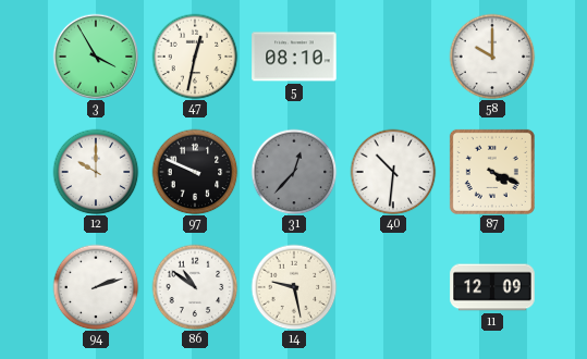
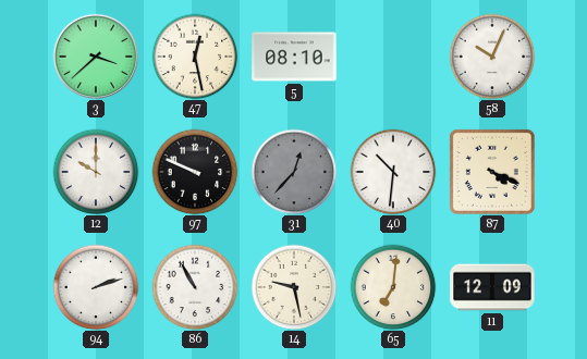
3: 3:55 -> 3:38
47: 12:32 -> 12:28
58: 10:00 -> 10:04
86: 10:51 -> 10:55
65: none -> 7:01
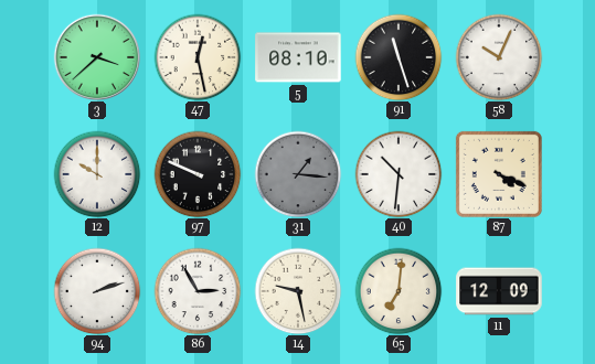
91: none -> 11:27
31: 12:37 -> 1:16
86: 10:55 -> 2:55
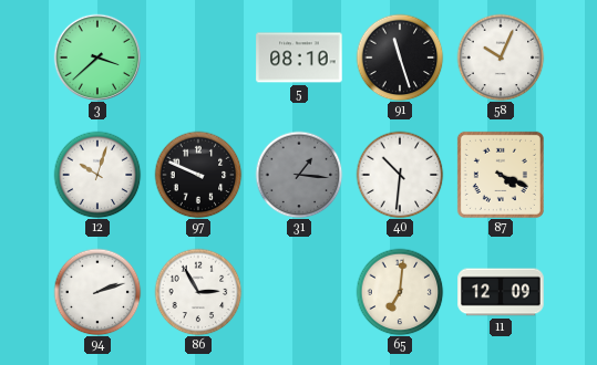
47: 12:28 -> none
12: 10:00 -> 10:03
14: 9:28 -> none
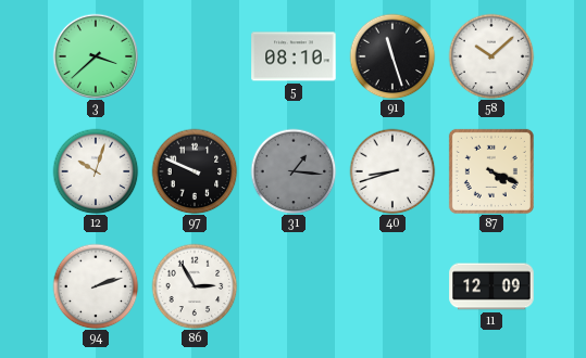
58: 10:04 -> 10:08
40: 10:31 -> 8:42
65: 7:01 -> none
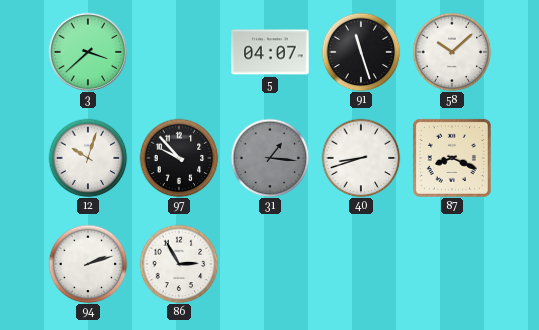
5: 08:10 -> 04:07
97: 9:49 -> 9:53
87: 4:19 -> 8:19
11: 12:09 -> none
